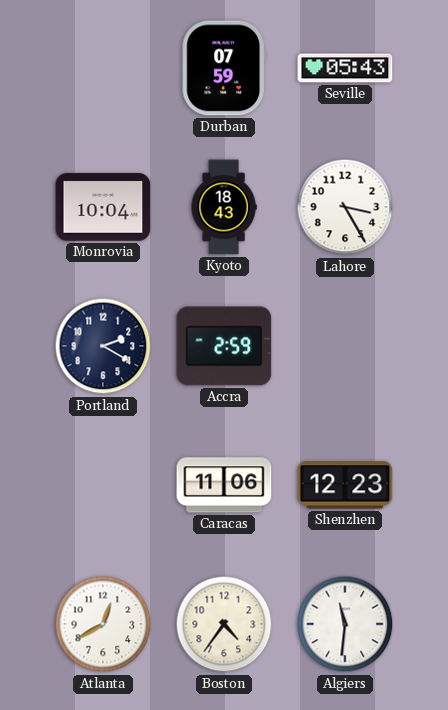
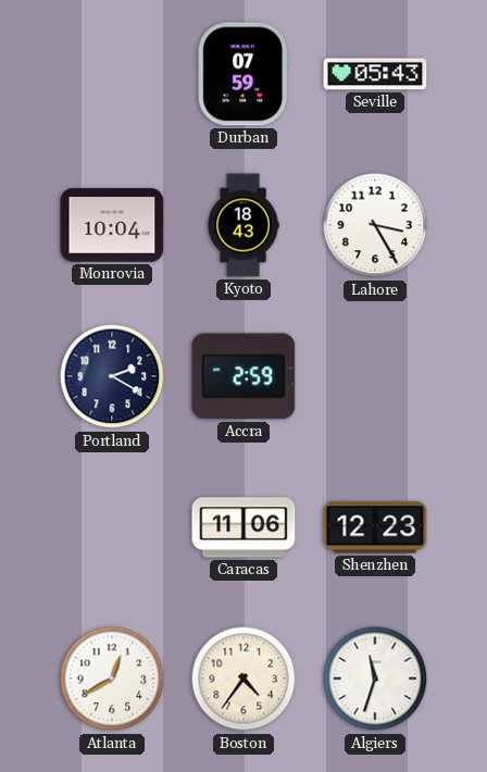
Algiers: 11:31 -> 11:33
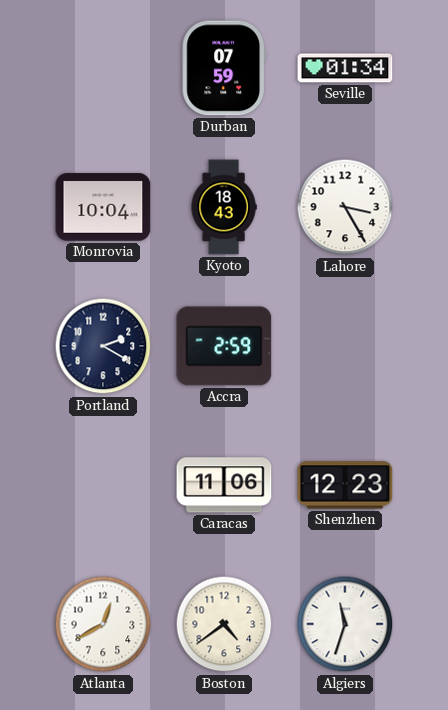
Seville: 05:43 -> 01:34
Boston: 4:36 -> 4:39
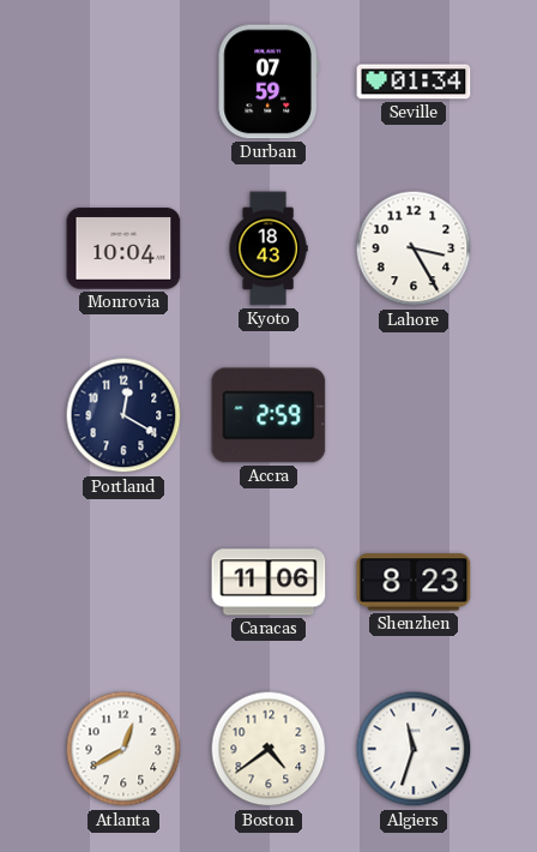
Portland: 2:20 -> 12:20
Shenzhen: 12:23 -> 8:23
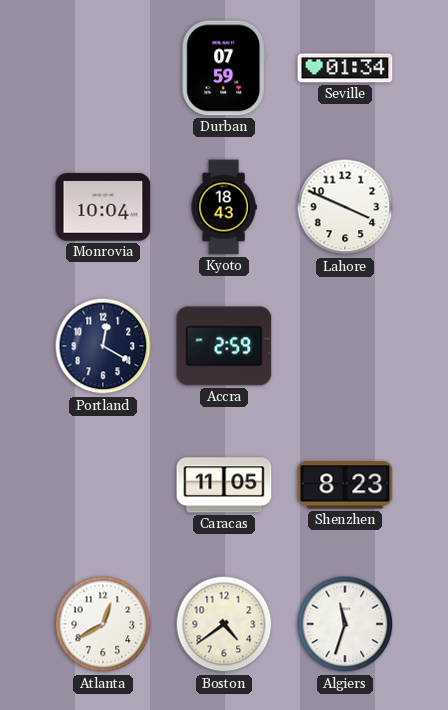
Lahore: 3:25 -> 3:49
Caracas: 11:06 -> 11:05
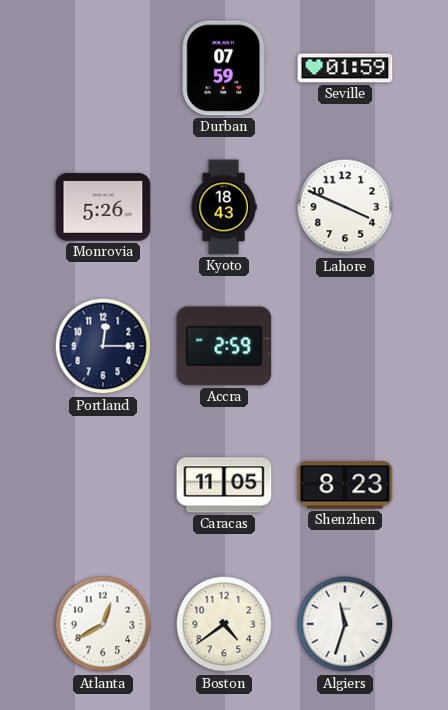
Seville: 01:34 -> 01:59
Monrovia: 10:04 -> 5:26
Portland: 12:20 -> 12:15
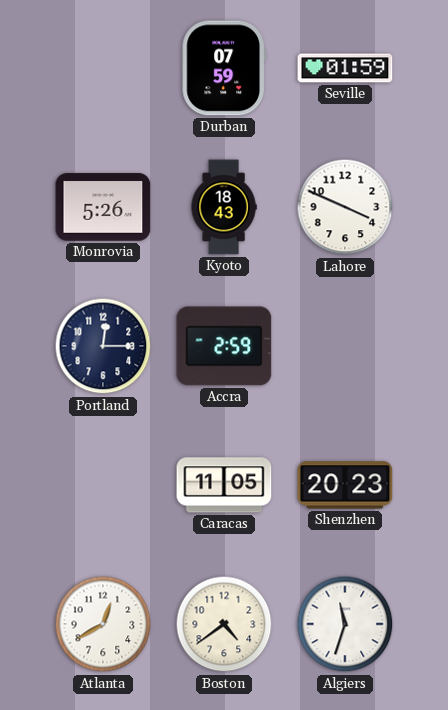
Shenzhen: 8:23 -> 20:23
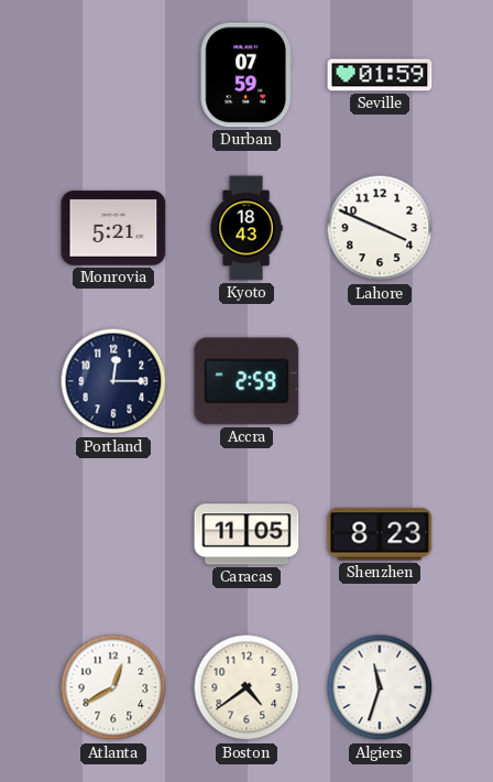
Monrovia: 5:26 -> 5:21
Shenzhen: 20:23 -> 8:23
